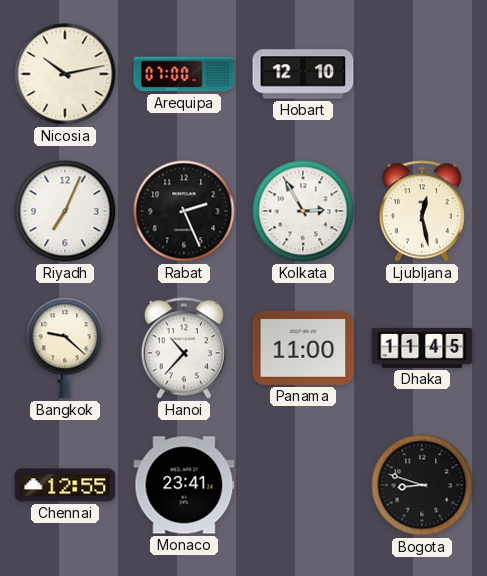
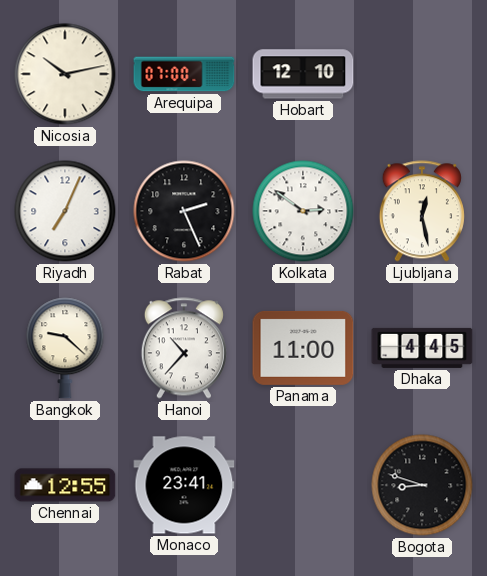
Kolkata: 2:55 -> 2:51
Dhaka: 11:45 -> 4:45
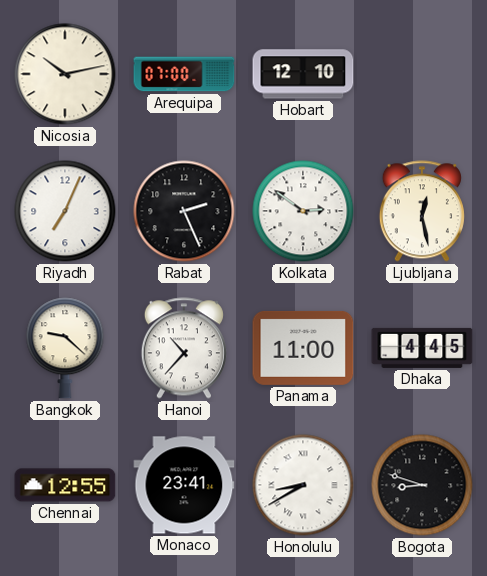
Honolulu: none -> 8:40
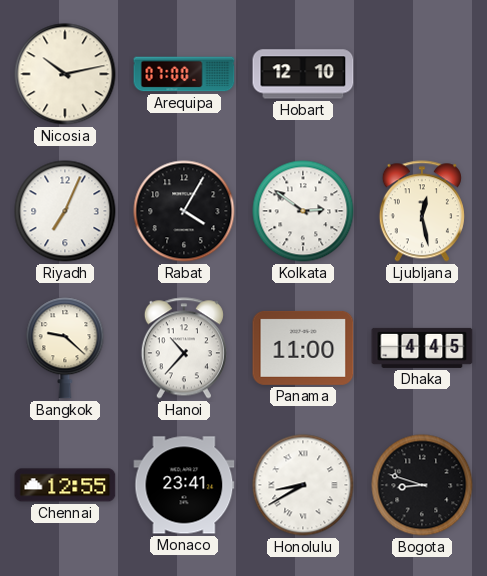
Rabat: 2:26 -> 4:05
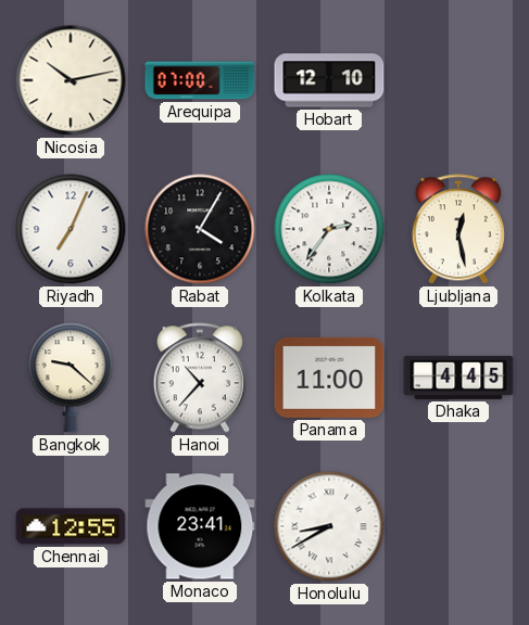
Kolkata: 2:51 -> 2:36
Bogota: 8:48 -> none
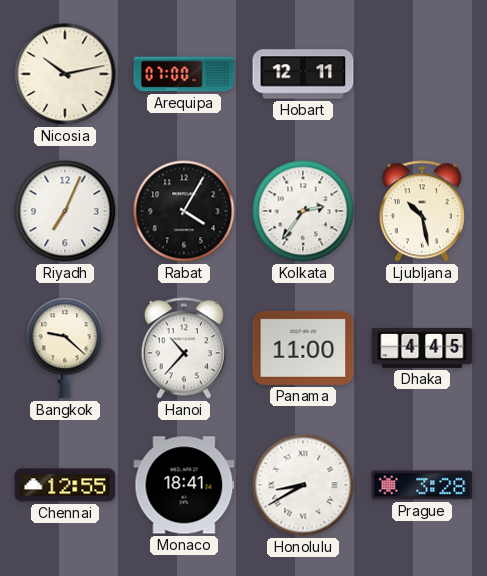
Hobart: 12:10 -> 12:11
Ljubljana: 12:28 -> 10:28
Monaco: 23:41 -> 18:41
Prague: none -> 3:28
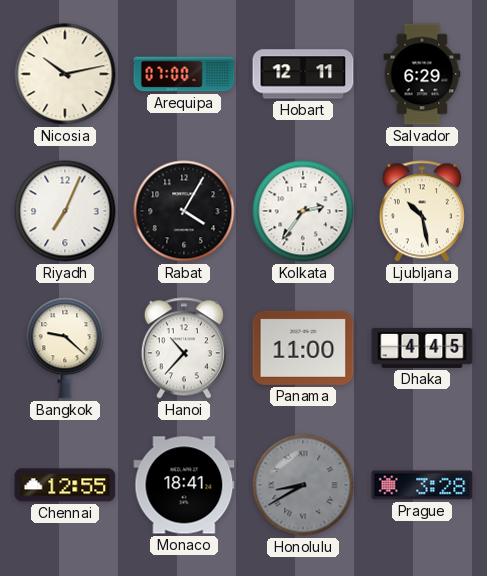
Salvador: none -> 6:29
Honolulu dial: white -> grey
